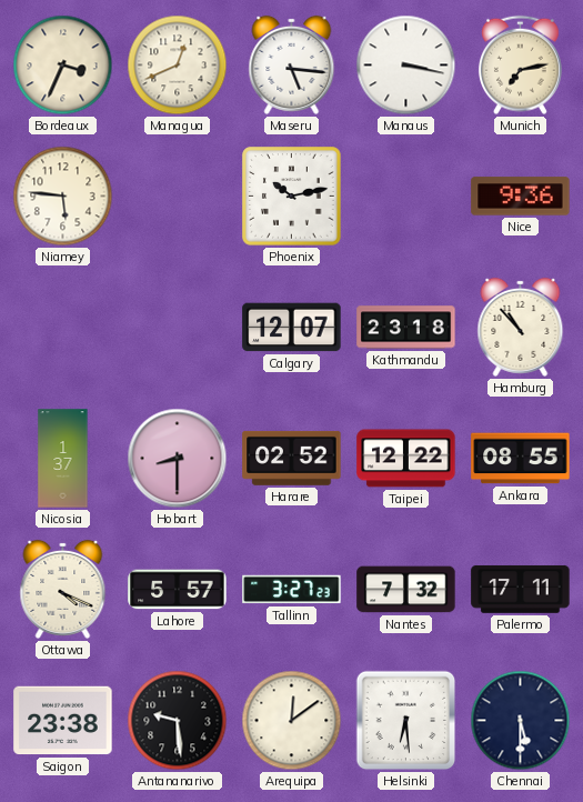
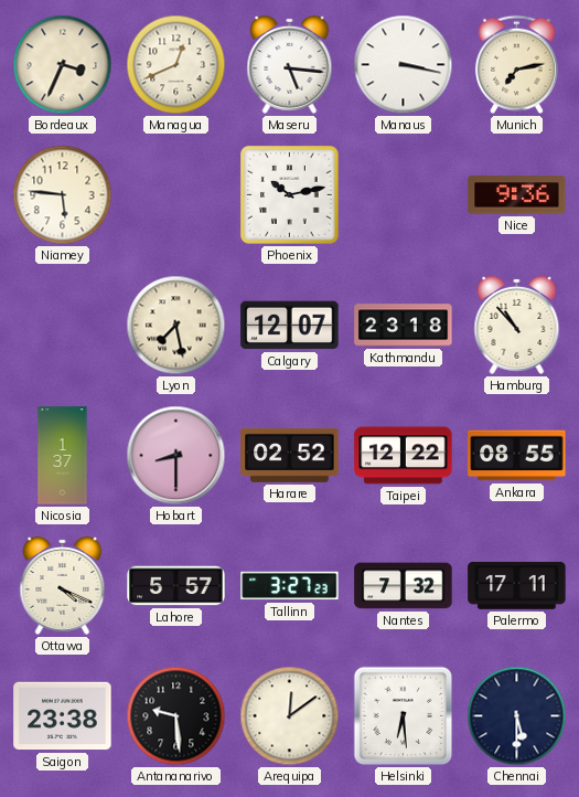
Lyon: none -> 7:28
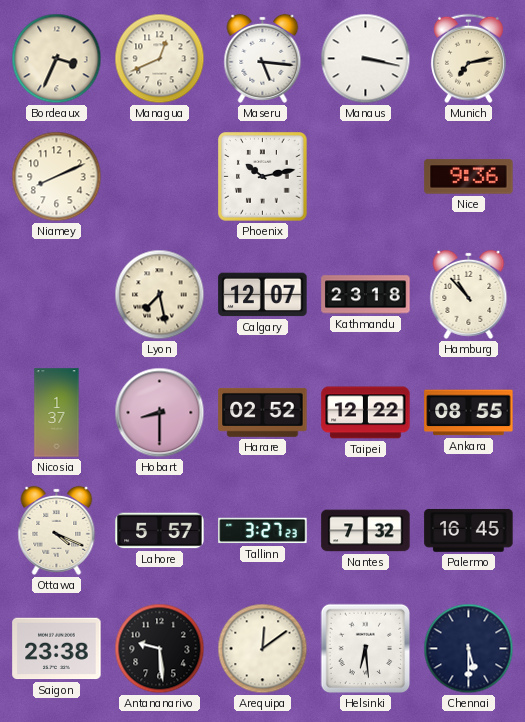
Niamey: 5:46 -> 8:11
Palermo: 17:11 -> 16:45
